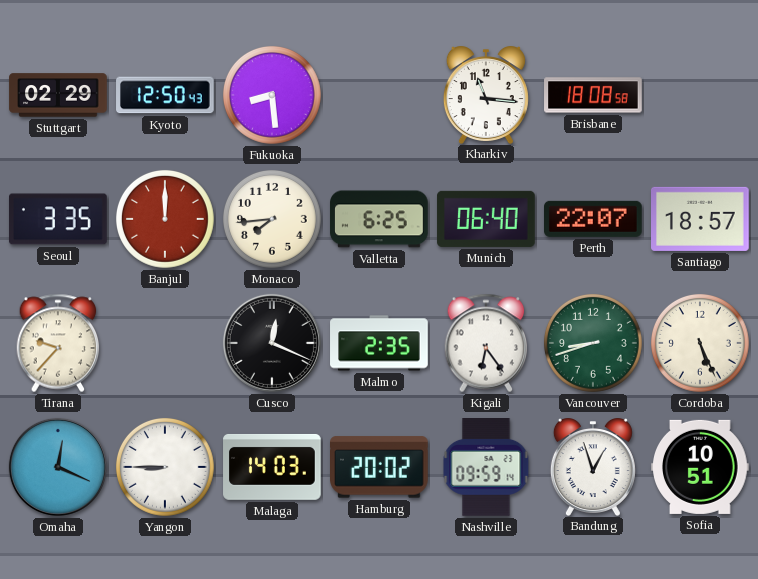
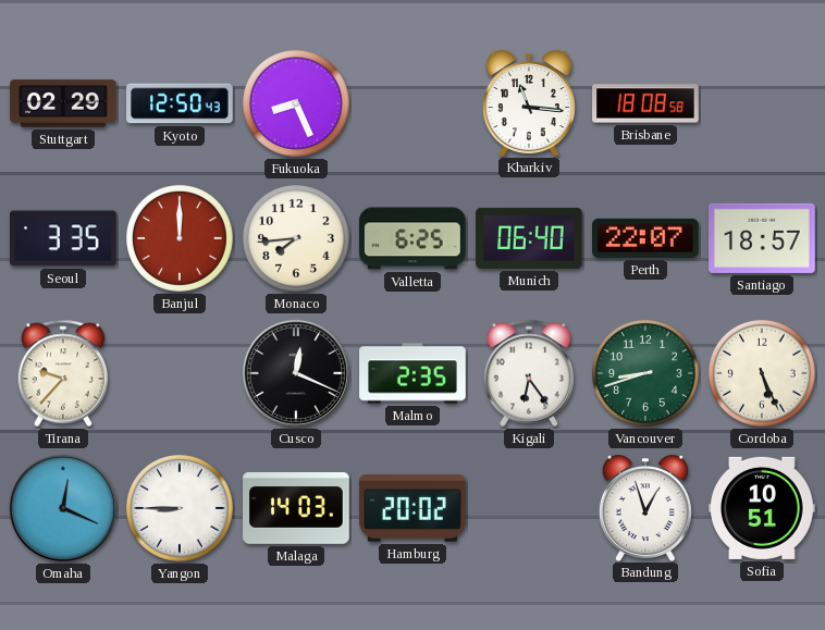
Fukuoka: 8:29 -> 8:26
Nashville: 09:59 -> none
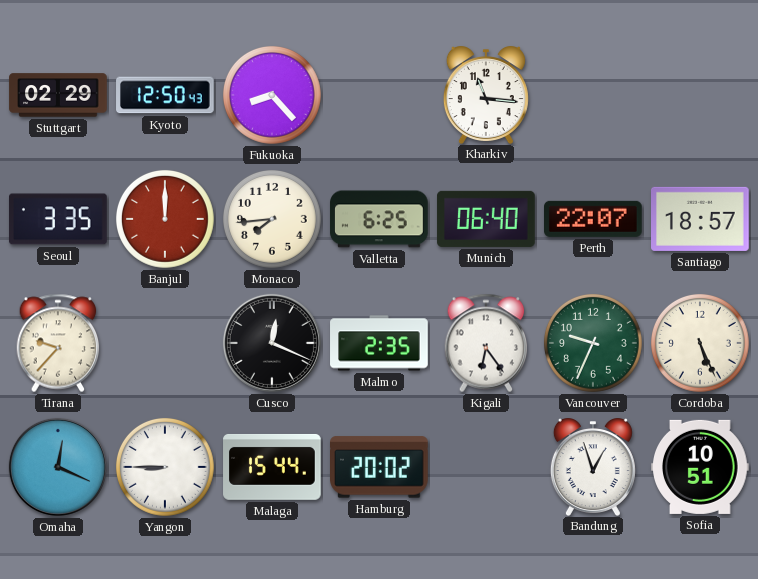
Fukuoka: 8:26 -> 8:23
Brisbane: 18:08 -> none
Vancouver: 8:42 -> 9:34
Malaga: 14:03 -> 15:44
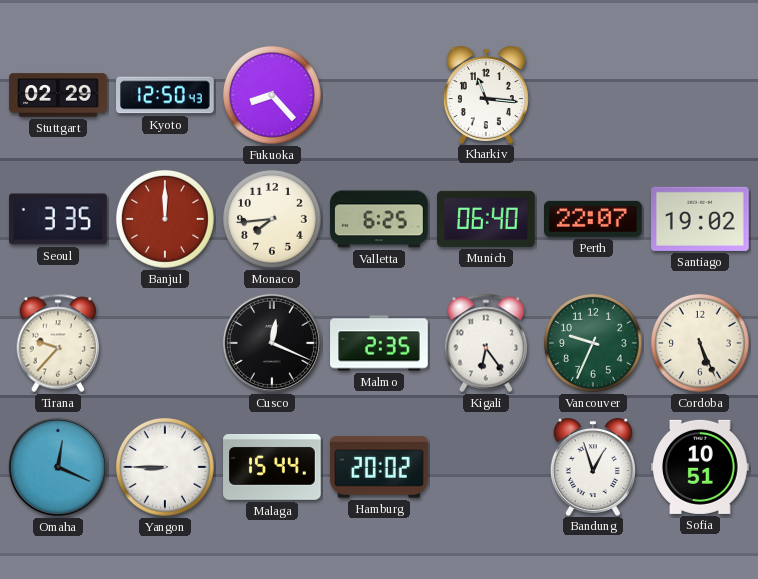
Santiago: 18:57 -> 19:02
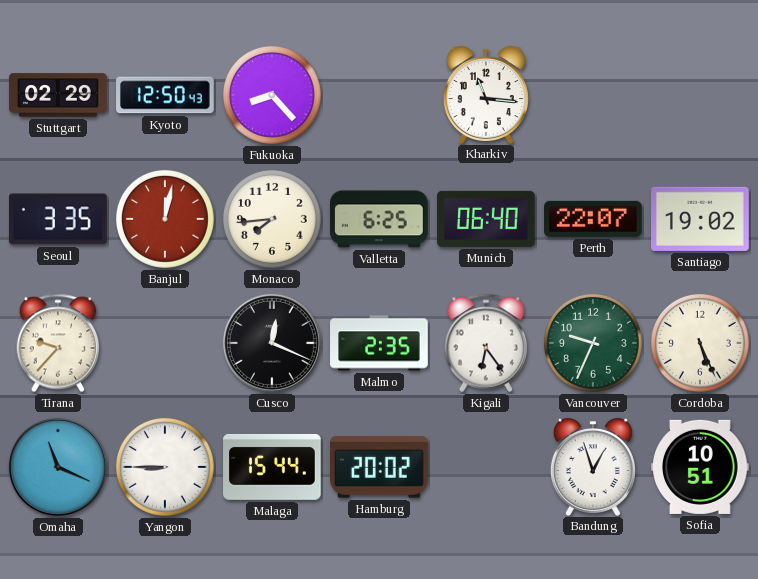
Banjul: 12:00 -> 12:02
Omaha: 12:19 -> 11:19
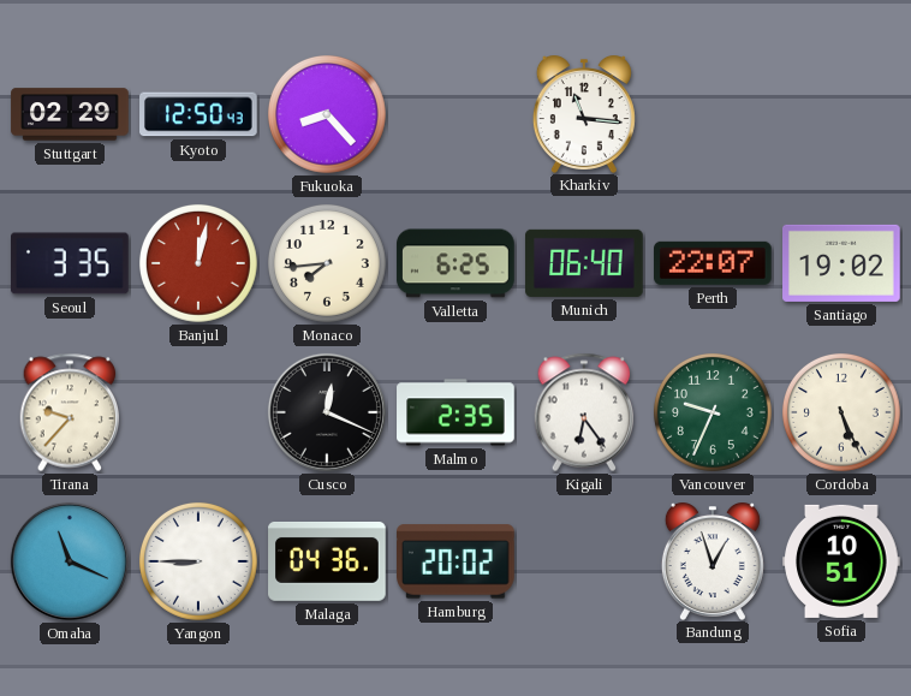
Malaga: 15:44 -> 04:36
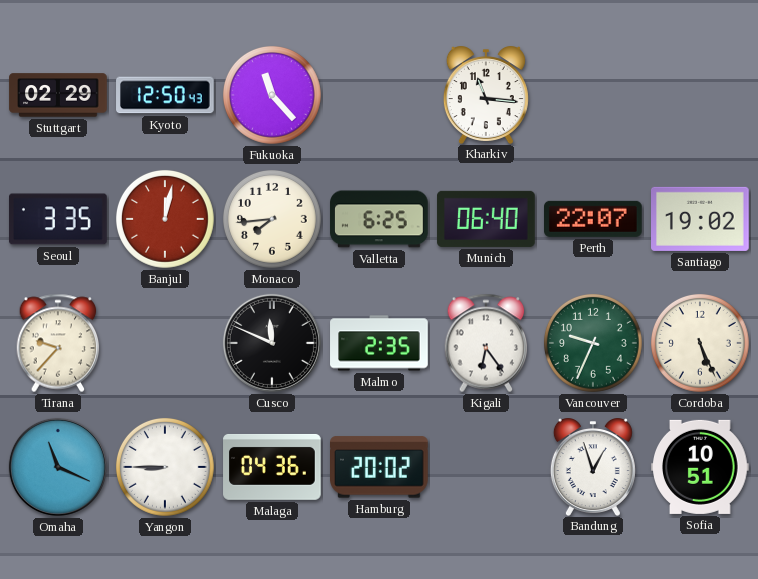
Fukuoka: 8:23 -> 11:23
Cusco: 12:19 -> 11:49
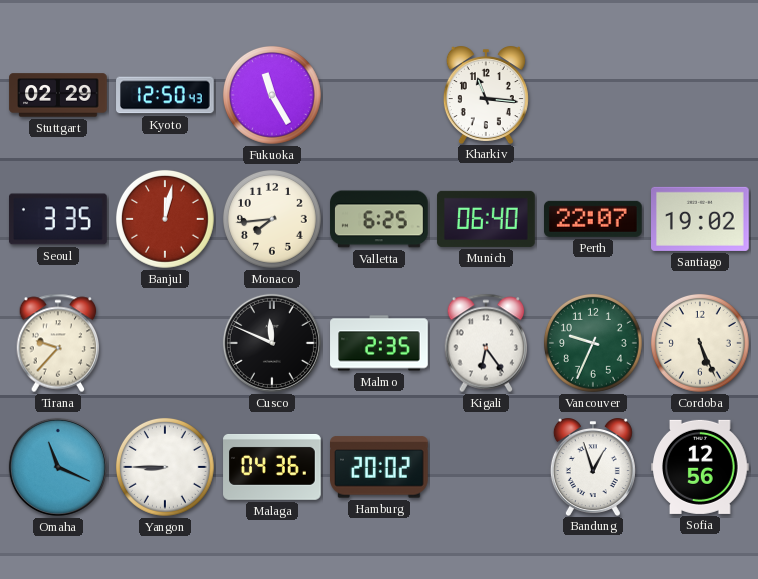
Fukuoka: 11:23 -> 11:25
Sofia: 10:51 -> 12:56
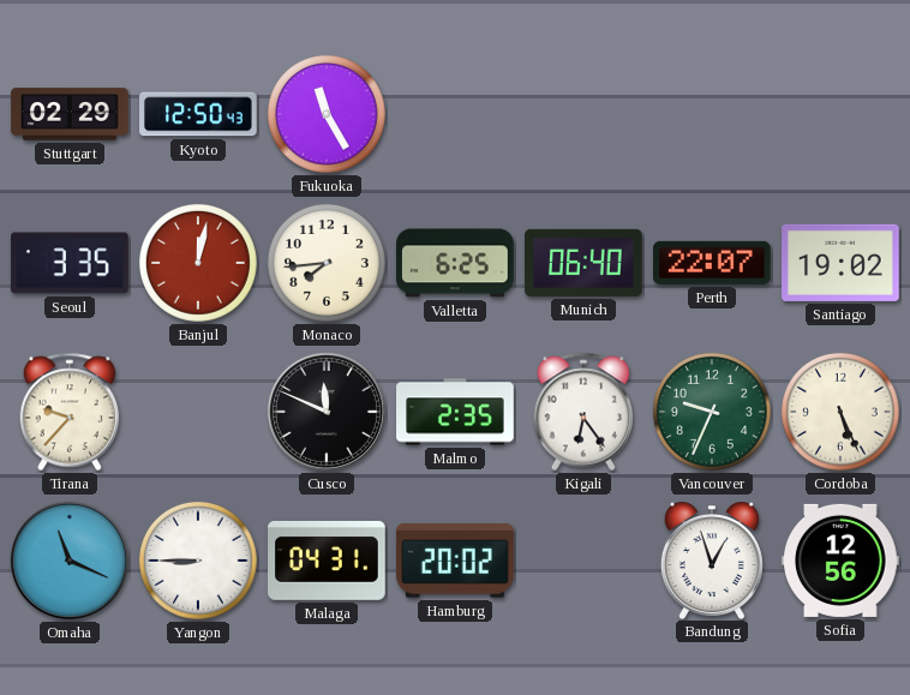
Kharkiv: 11:16 -> none
Malaga: 04:36 -> 04:31
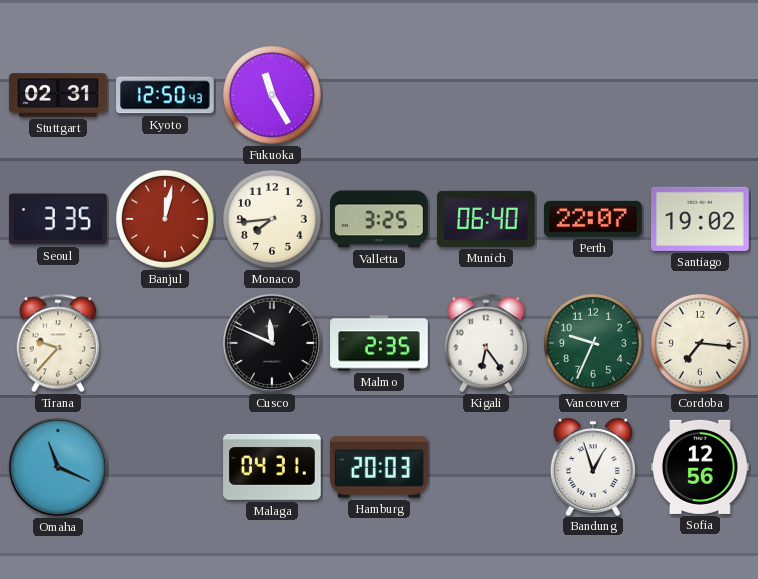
Stuttgart: 02:29 -> 02:31
Valletta: 6:25 -> 3:25
Cordoba: 5:26 -> 7:16
Yangon: 8:45 -> none
Hamburg: 20:02 -> 20:03
